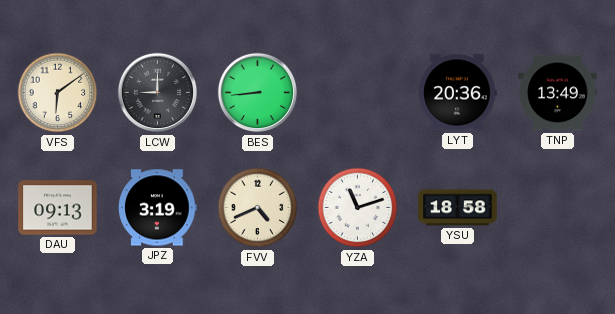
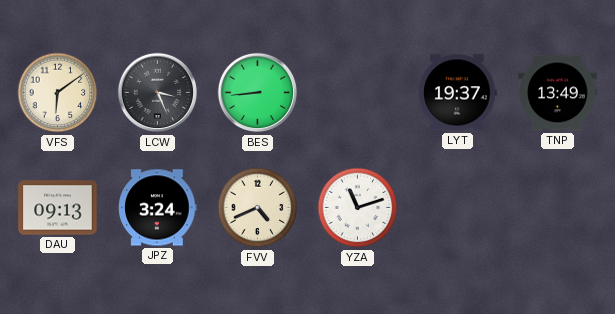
LCW: 9:00 -> 3:26
LYT: 20:36 -> 19:37
JPZ: 3:19 -> 3:24
YSU: 18:58 -> none
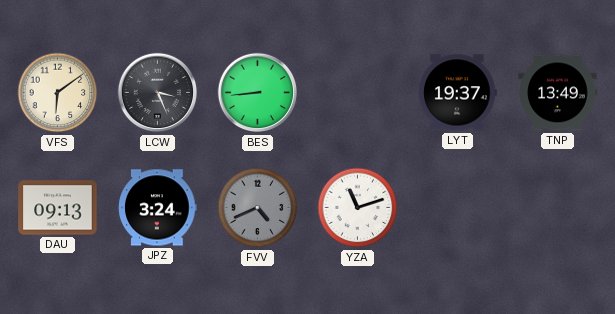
FVV dial: cream -> grey
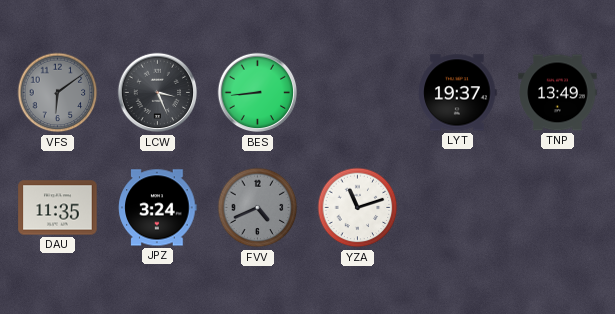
VFS dial: cream -> grey
DAU: 09:13 -> 11:35
